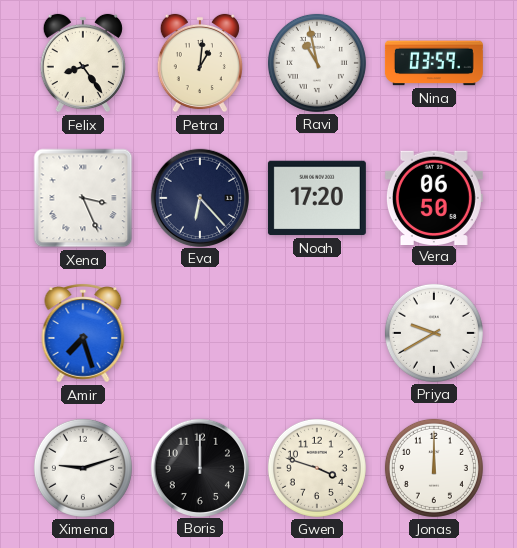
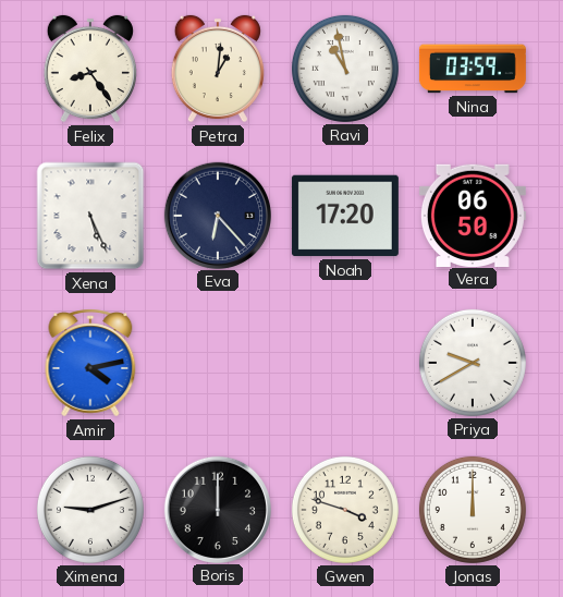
Xena: 3:26 -> 5:26
Amir: 7:27 -> 4:13
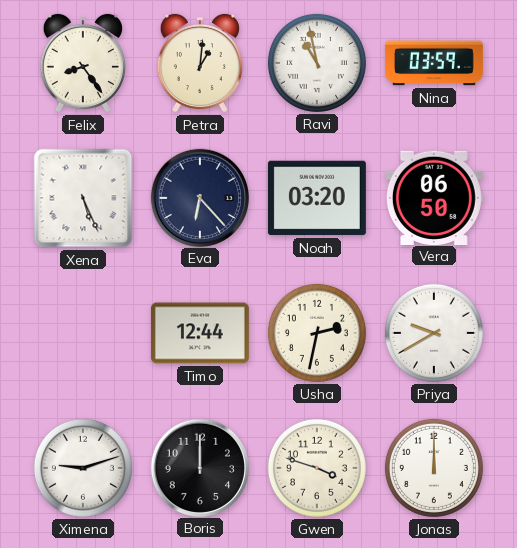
Noah: 17:20 -> 03:20
Amir: 4:13 -> none
Timo: none -> 12:44
Usha: none -> 2:32
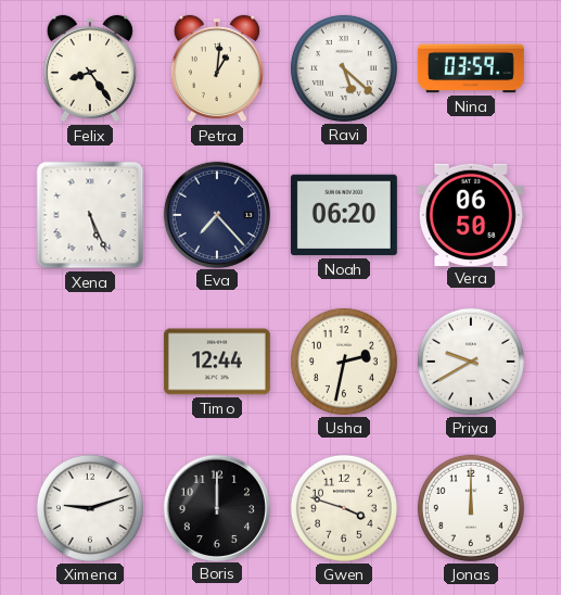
Ravi: 10:58 -> 5:22
Eva: 6:23 -> 7:23
Noah: 03:20 -> 06:20
